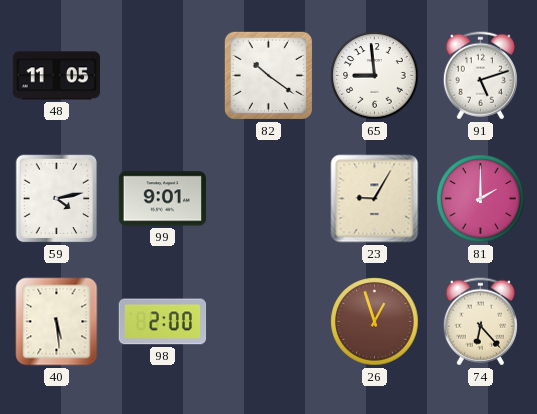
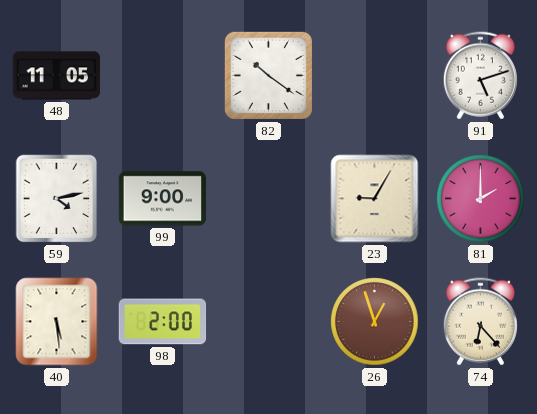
65: 8:59 -> none
99: 9:01 -> 9:00
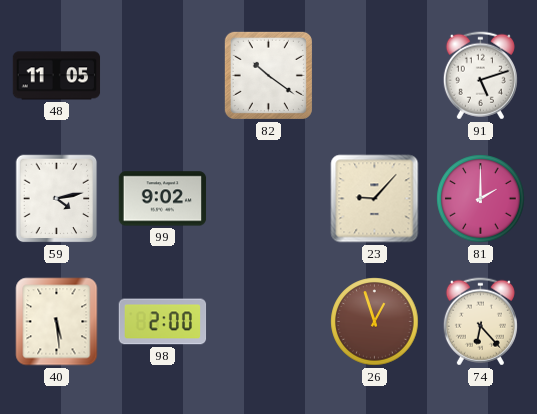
99: 9:00 -> 9:02
23: 9:05 -> 9:07
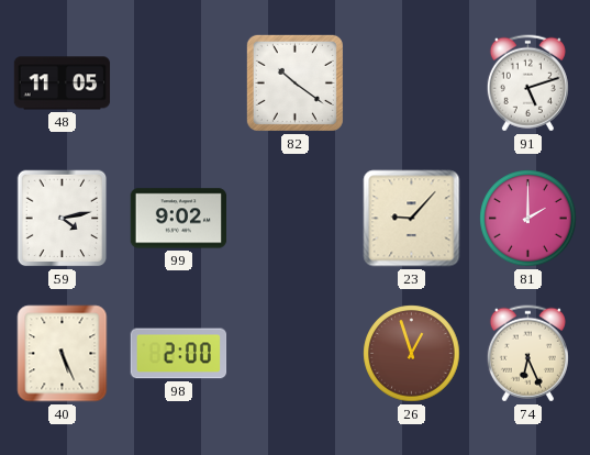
40: 5:29 -> 5:26
74: 6:23 -> 6:26
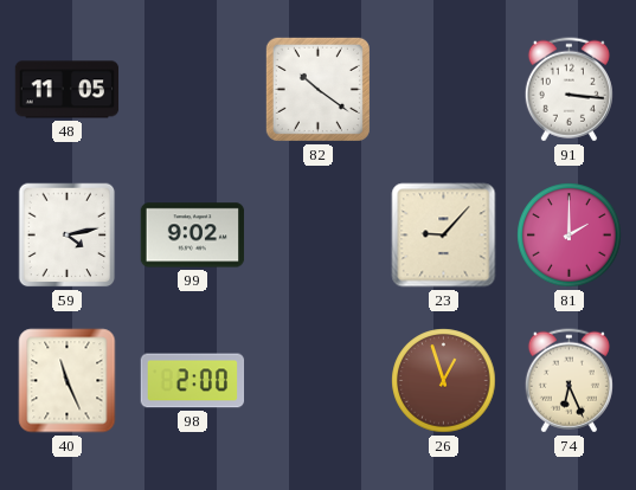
91: 5:12 -> 3:16
40: 5:26 -> 11:26
